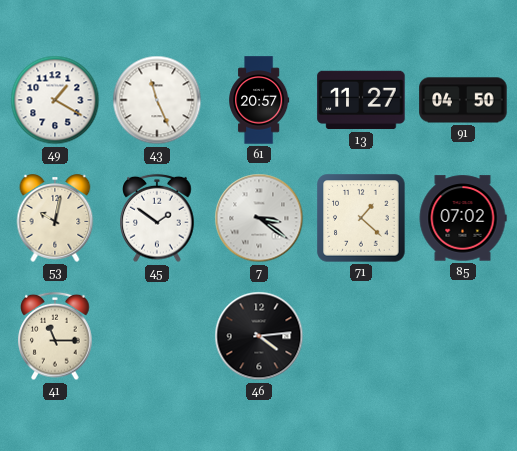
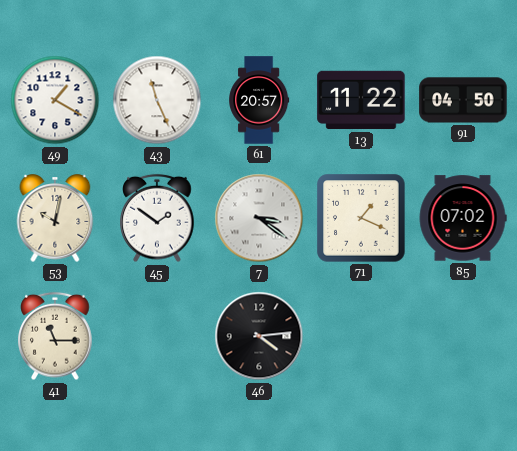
13: 11:27 -> 11:22
71: 1:22 -> 1:19
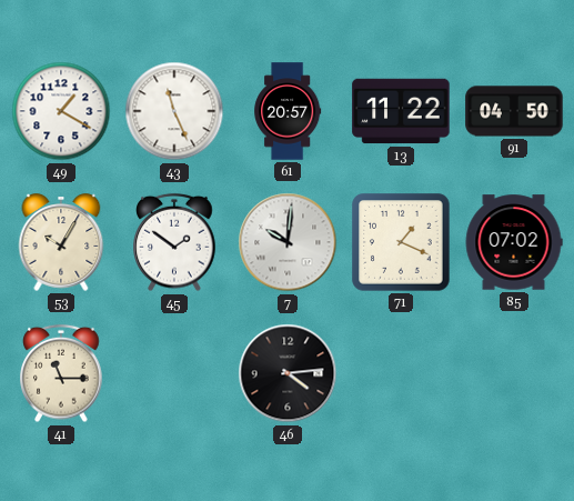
53: 10:02 -> 10:05
7: 3:21 -> 10:01
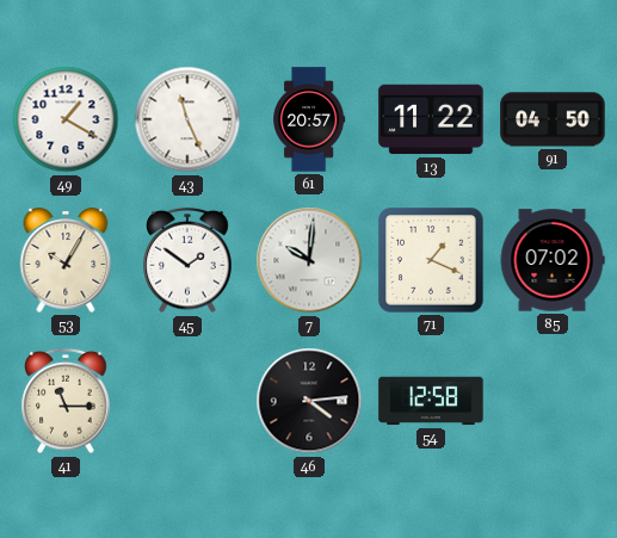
54: none -> 12:58
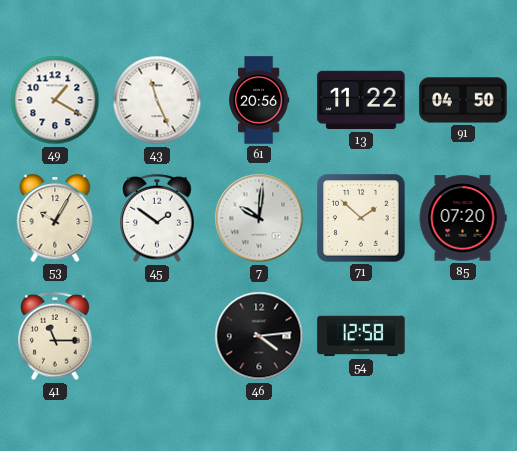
61: 20:57 -> 20:56
71: 1:19 -> 1:52
85: 07:02 -> 07:20
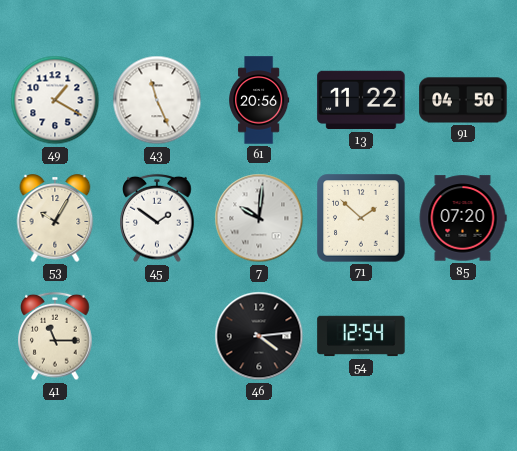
54: 12:58 -> 12:54
